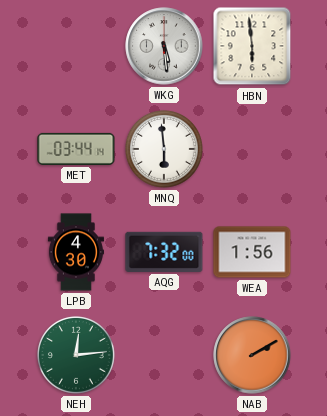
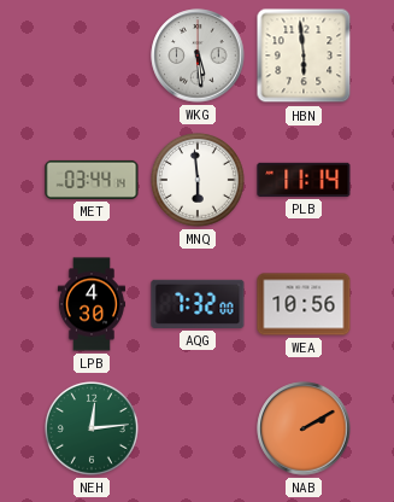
PLB: none -> 11:14
WEA: 1:56 -> 10:56
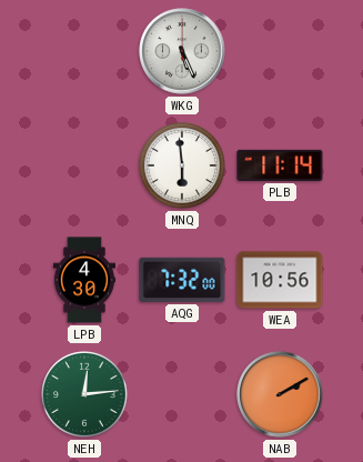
WKG: 5:29 -> 5:26
HBN: 5:59 -> none
MET: 03:44 -> none
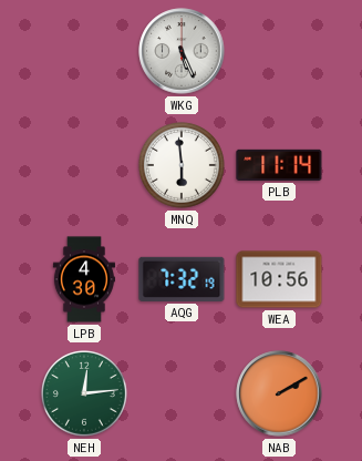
AQG: 7:32:00 -> 7:32:19
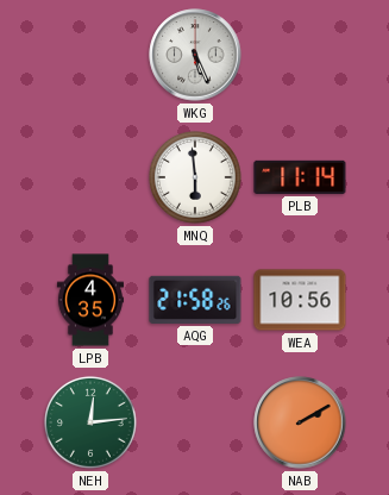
LPB: 4:30 -> 4:35
AQG: 7:32 -> 21:58
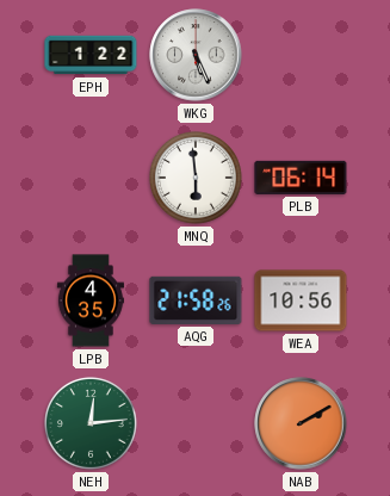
EPH: none -> 1:22
PLB: 11:14 -> 06:14
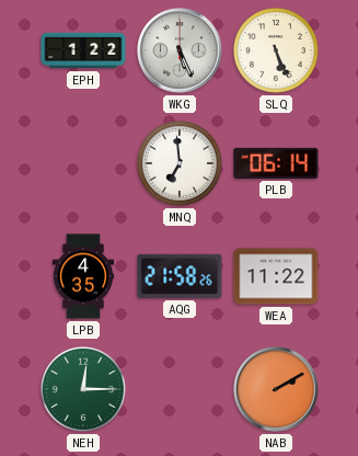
SLQ: none -> 5:26
MNQ: 5:59 -> 6:59
WEA: 10:56 -> 11:22
NEH: 12:14 -> 12:15
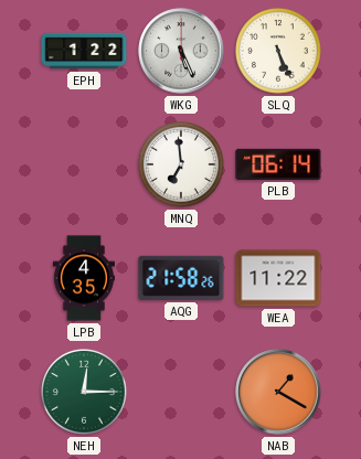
NAB: 2:10 -> 1:20
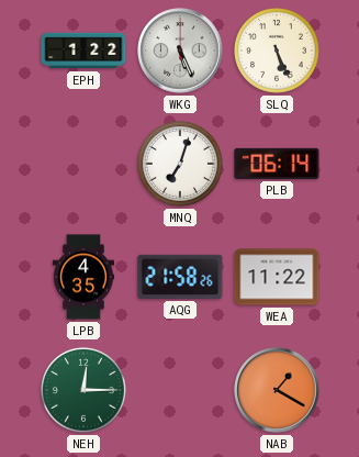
MNQ: 6:59 -> 7:03
